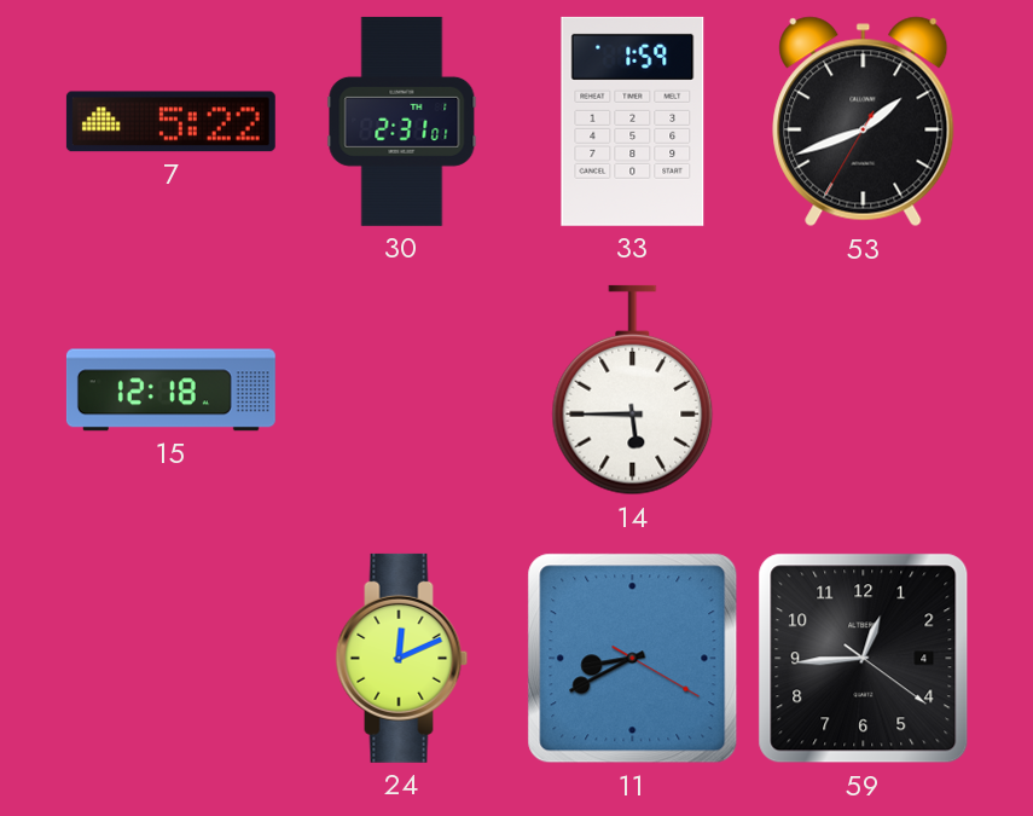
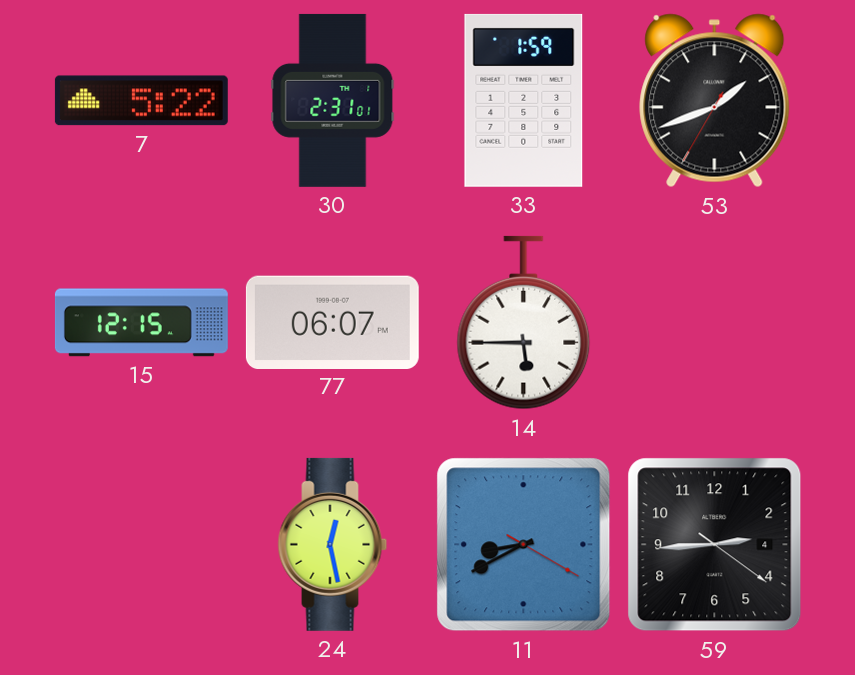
15: 12:18 -> 12:15
77: none -> 06:07
24: 12:11 -> 12:28
59: 12:44 -> 2:44
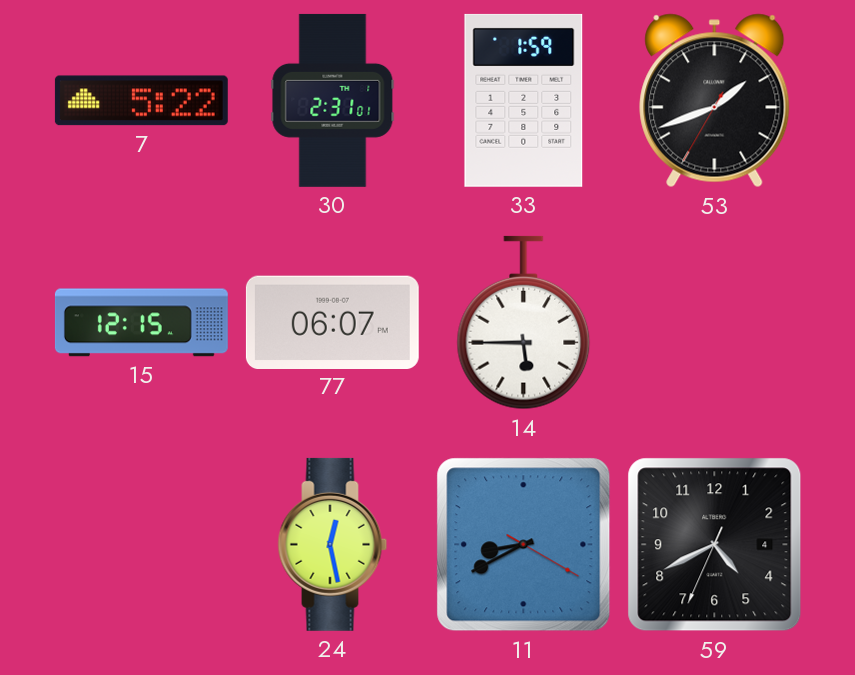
59: 2:44 -> 4:40
